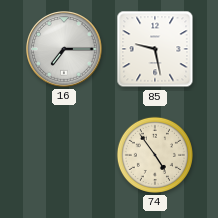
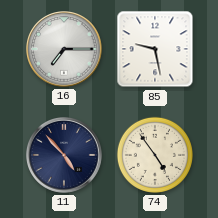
11: none -> 4:53
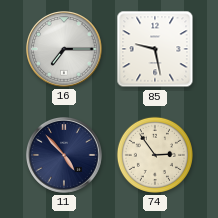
74: 4:54 -> 2:54
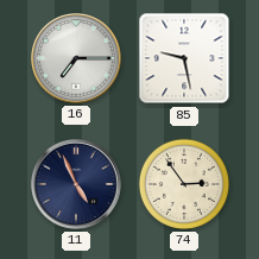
11: 4:53 -> 4:56
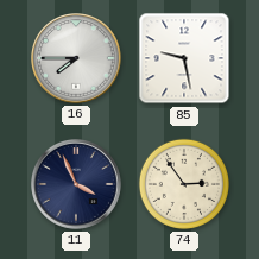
16: 7:15 -> 7:45
11: 4:56 -> 3:56
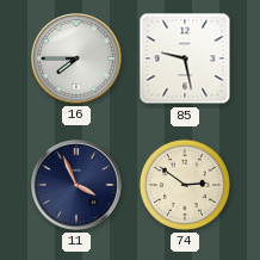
74: 2:54 -> 2:51
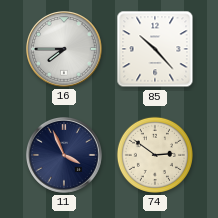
85: 9:28 -> 10:23
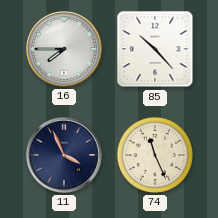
74: 2:51 -> 11:26
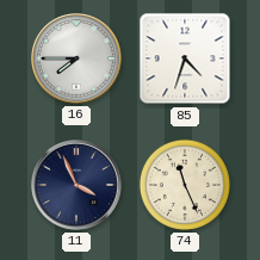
85: 10:23 -> 4:33
